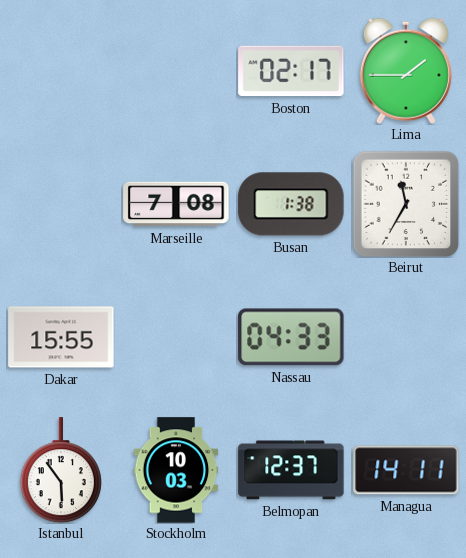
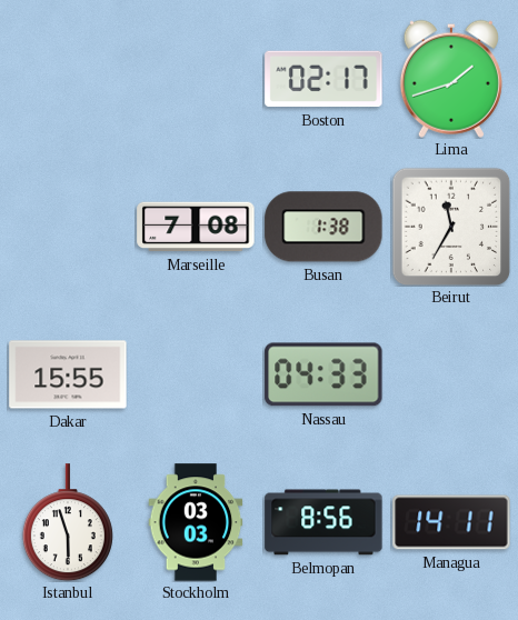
Lima: 1:45 -> 1:42
Istanbul: 5:54 -> 5:57
Stockholm: 10:03 -> 03:03
Belmopan: 12:37 -> 8:56
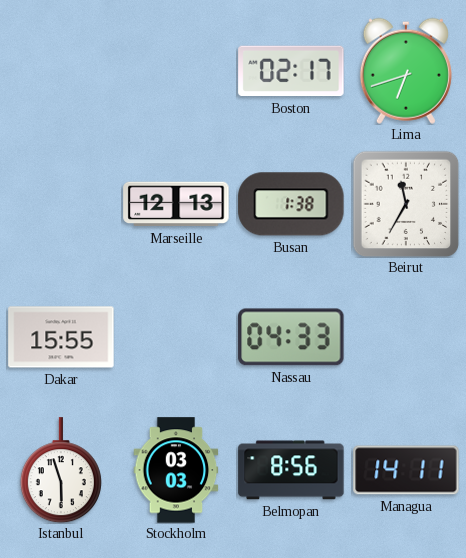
Lima: 1:42 -> 6:42
Marseille: 7:08 -> 12:13
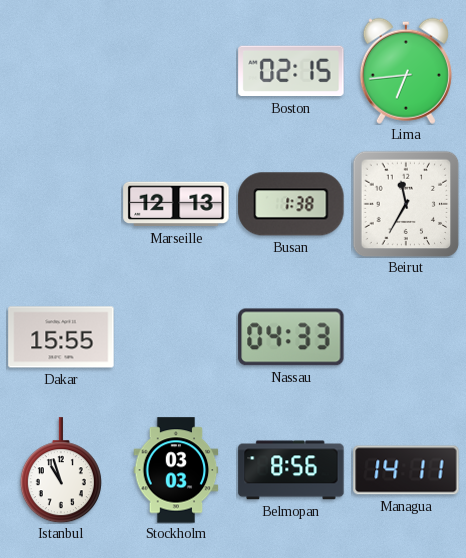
Boston: 02:17 -> 02:15
Lima: 6:42 -> 6:44
Istanbul: 5:57 -> 10:57
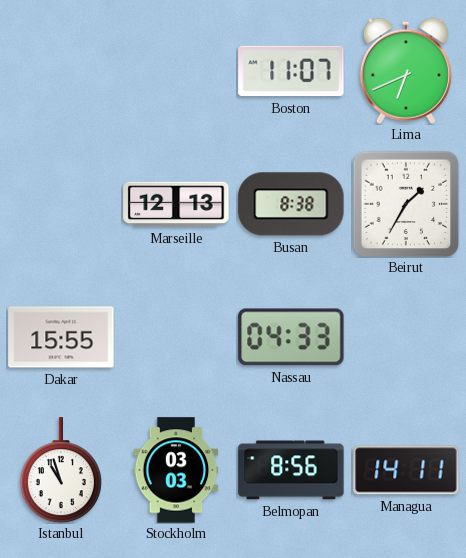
Boston: 02:15 -> 11:07
Lima: 6:44 -> 6:41
Busan: 1:38 -> 8:38
Beirut: 11:35 -> 1:35
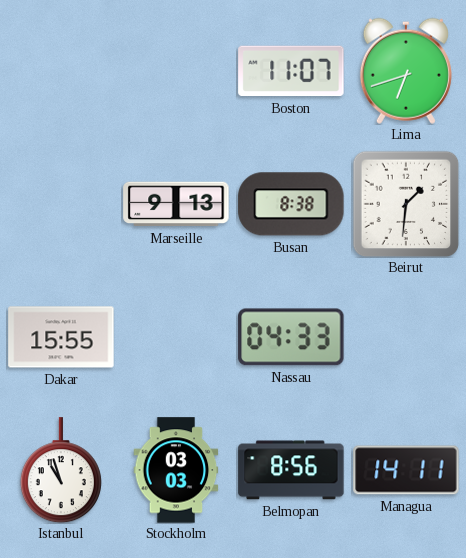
Lima: 6:41 -> 6:42
Marseille: 12:13 -> 9:13
Beirut: 1:35 -> 1:31
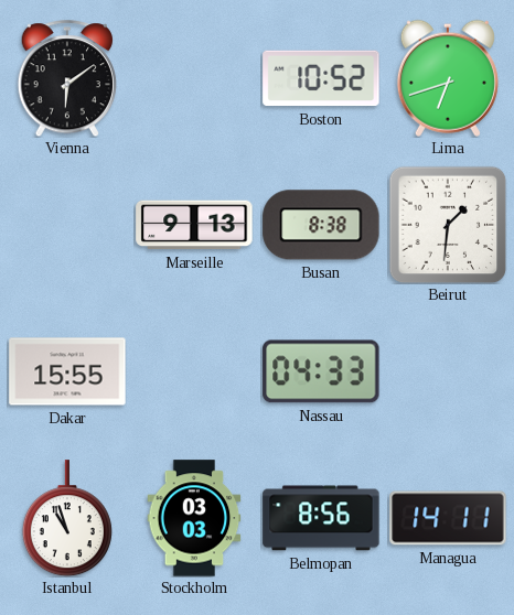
Vienna: none -> 6:09
Boston: 11:07 -> 10:52
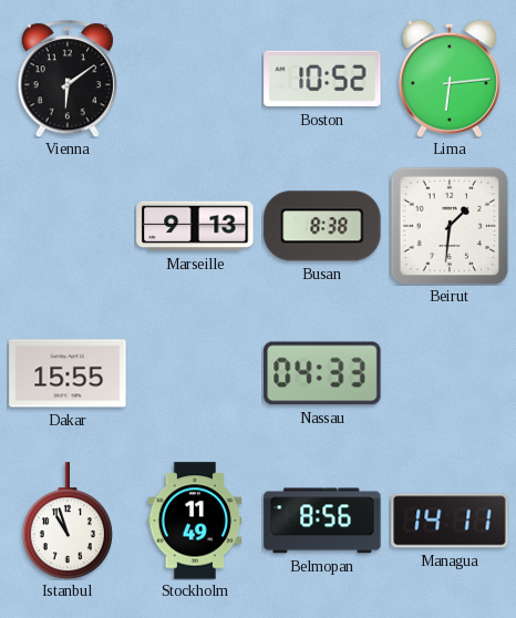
Lima: 6:42 -> 6:14
Stockholm: 03:03 -> 11:49
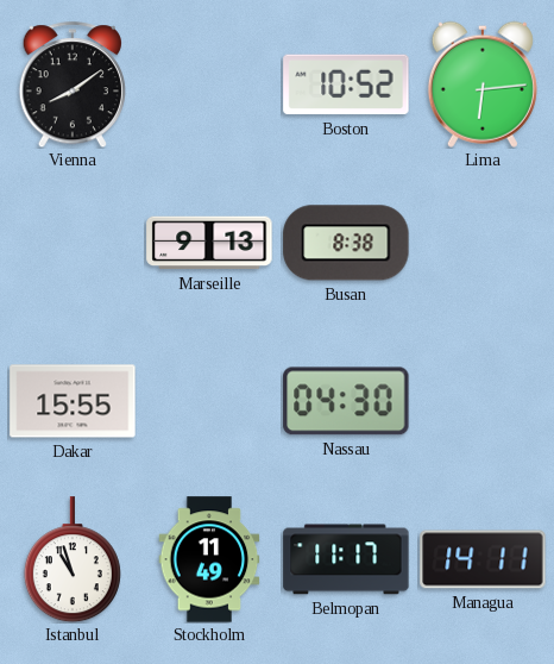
Vienna: 6:09 -> 8:09
Beirut: 1:31 -> none
Nassau: 04:33 -> 04:30
Belmopan: 8:56 -> 11:17
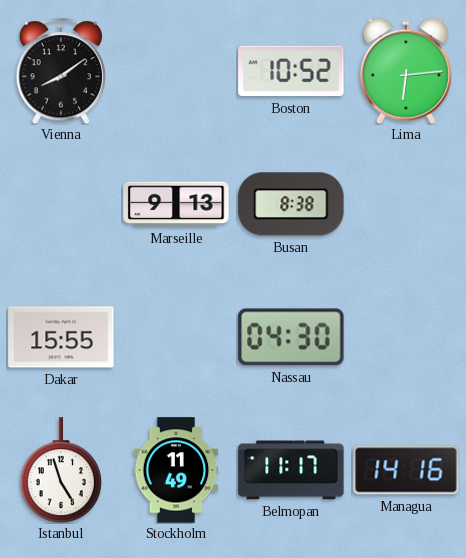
Istanbul: 10:57 -> 4:57
Managua: 14:11 -> 14:16
